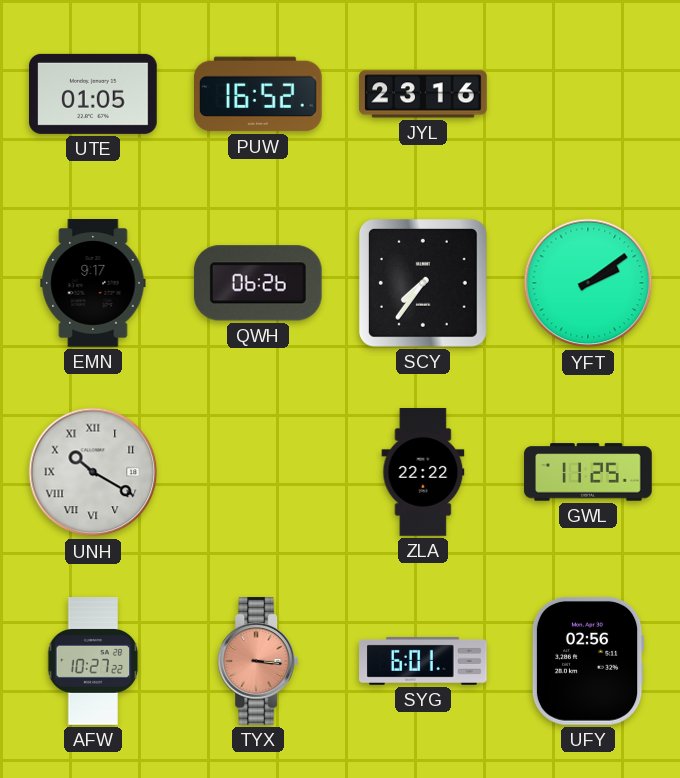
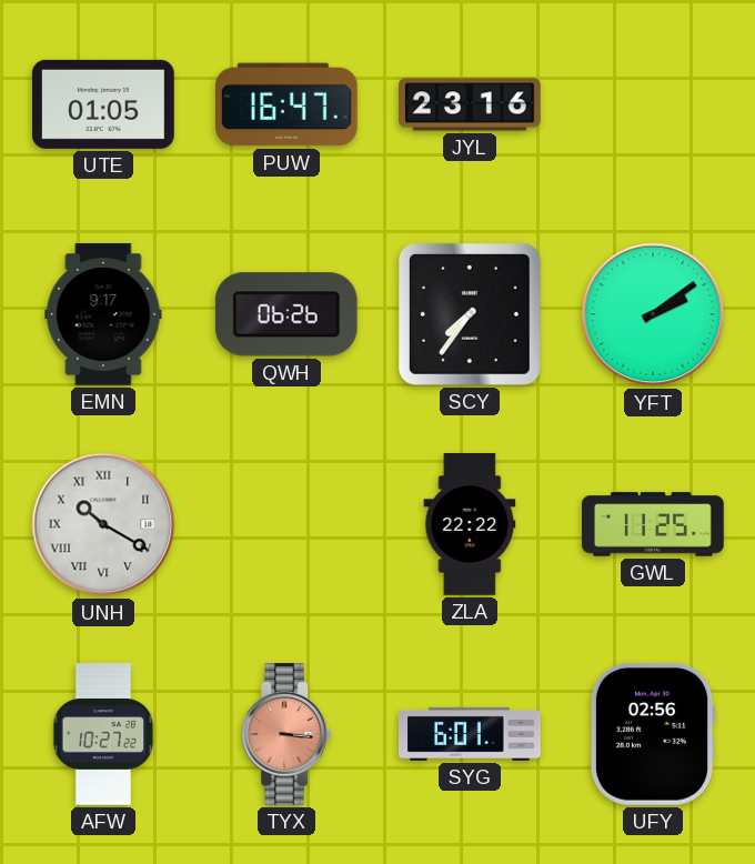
PUW: 16:52 -> 16:47
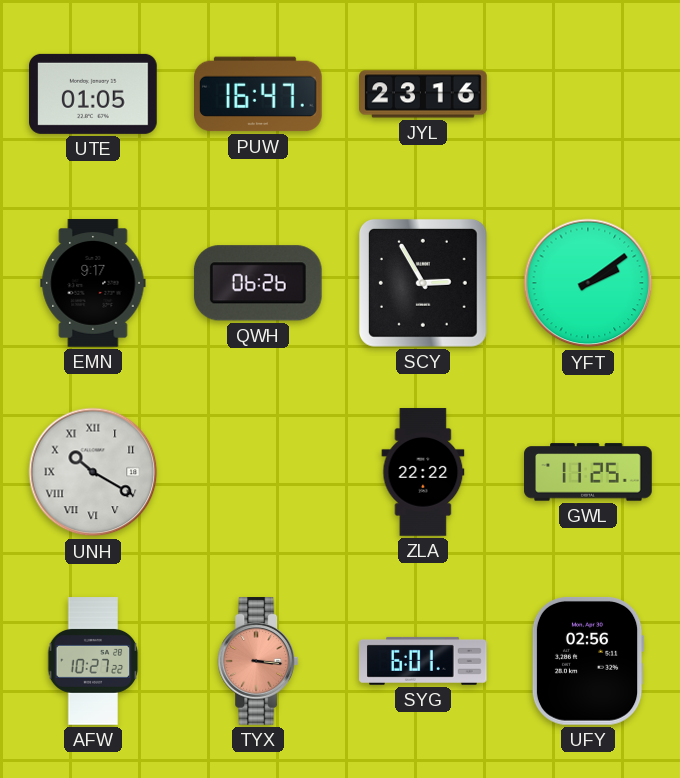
SCY: 7:36 -> 2:55
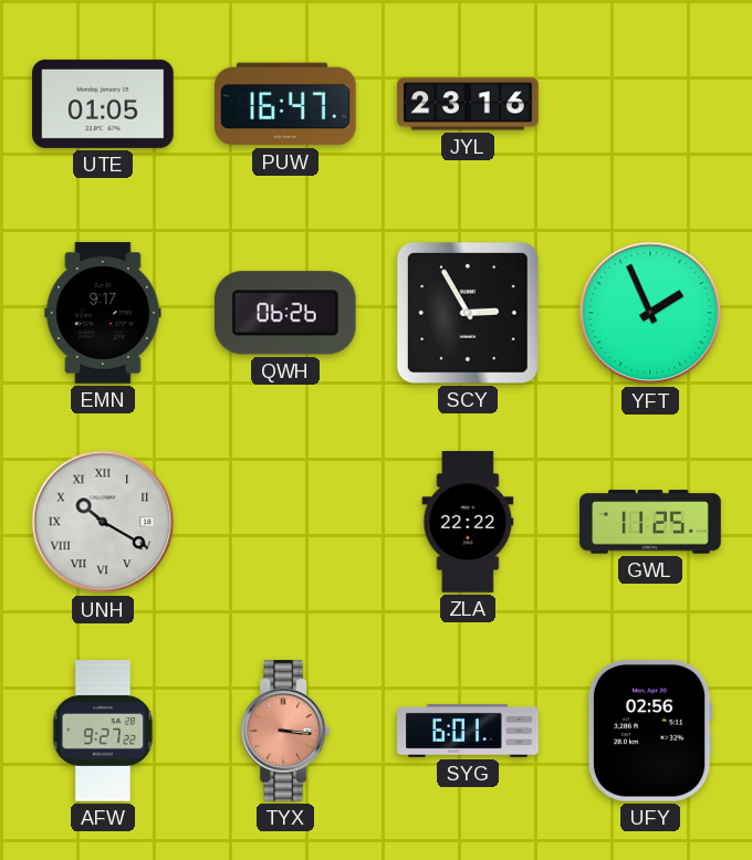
YFT: 2:09 -> 1:56
AFW: 10:27 -> 9:27
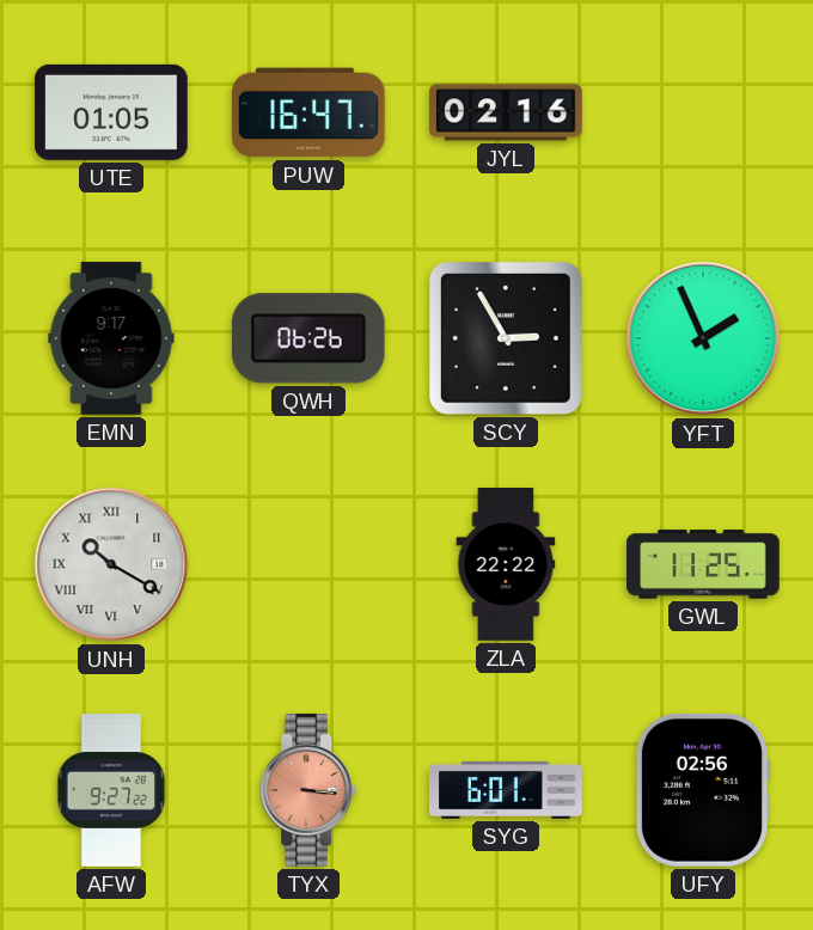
JYL: 23:16 -> 02:16
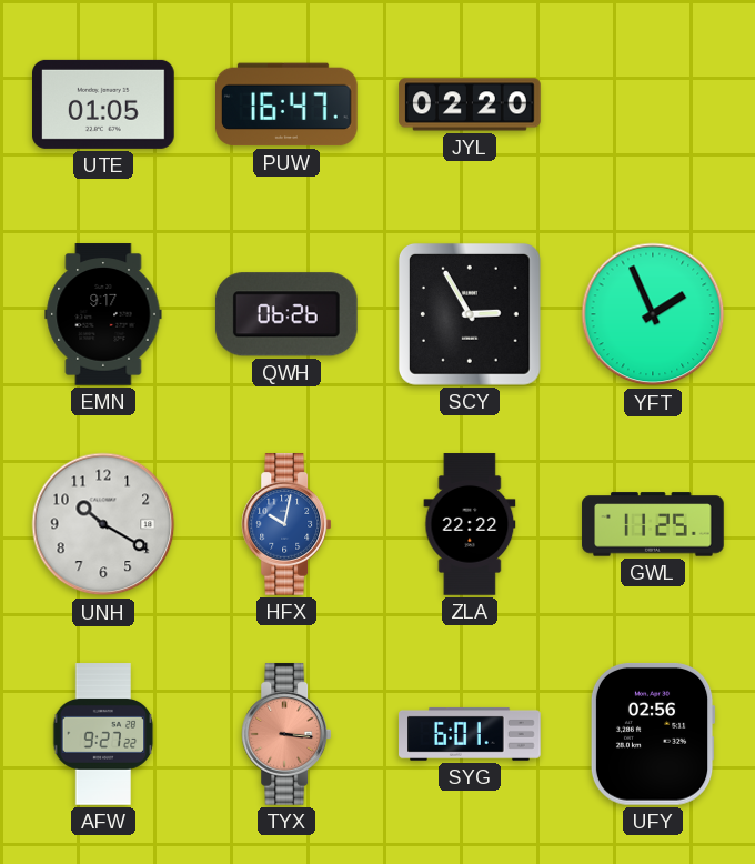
JYL: 02:16 -> 02:20
UNH numerals: Roman -> Arabic
HFX: none -> 10:02
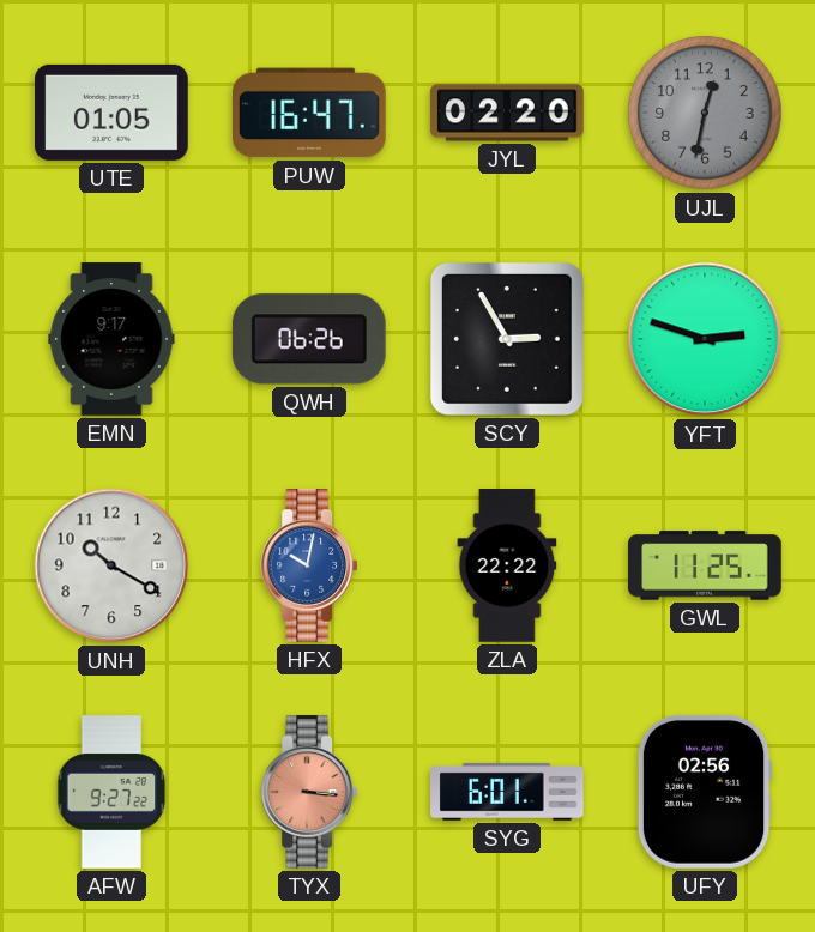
UJL: none -> 12:32
YFT: 1:56 -> 2:48
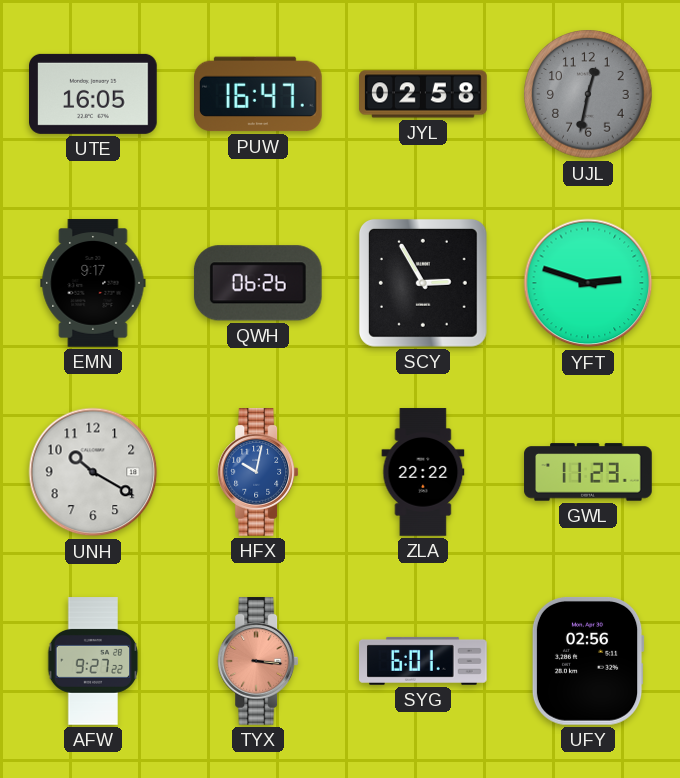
UTE: 01:05 -> 16:05
JYL: 02:20 -> 02:58
GWL: 11:25 -> 11:23
